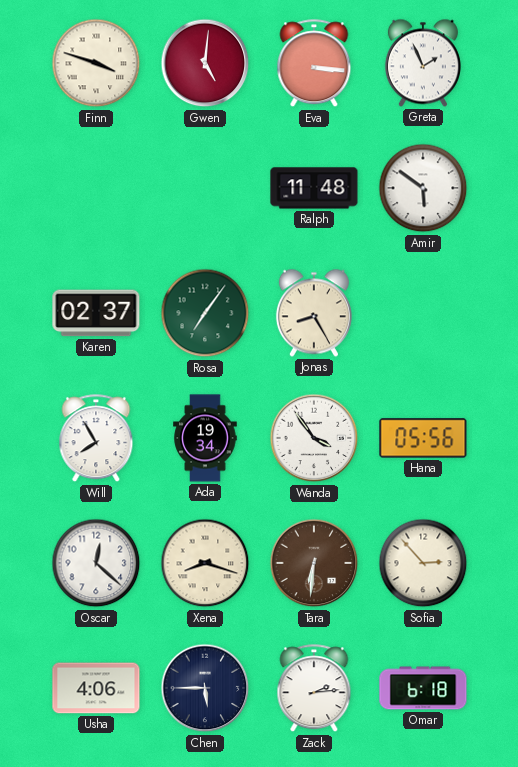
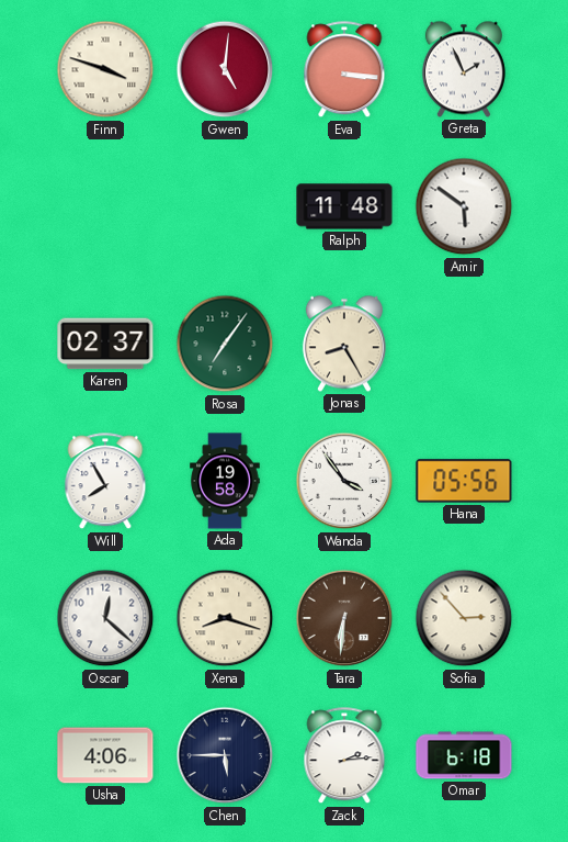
Ada: 19:34 -> 19:58
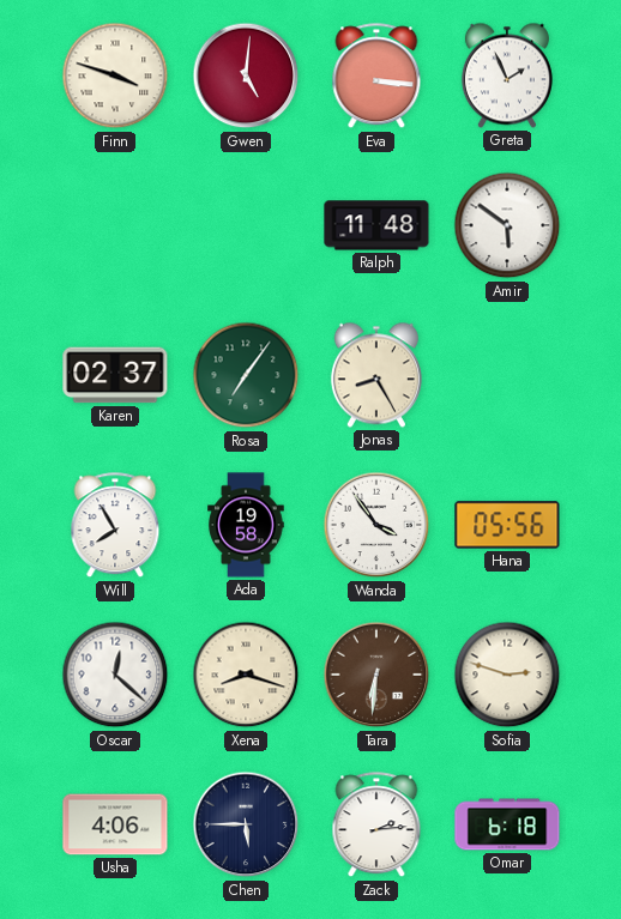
Sofia: 2:53 -> 2:48
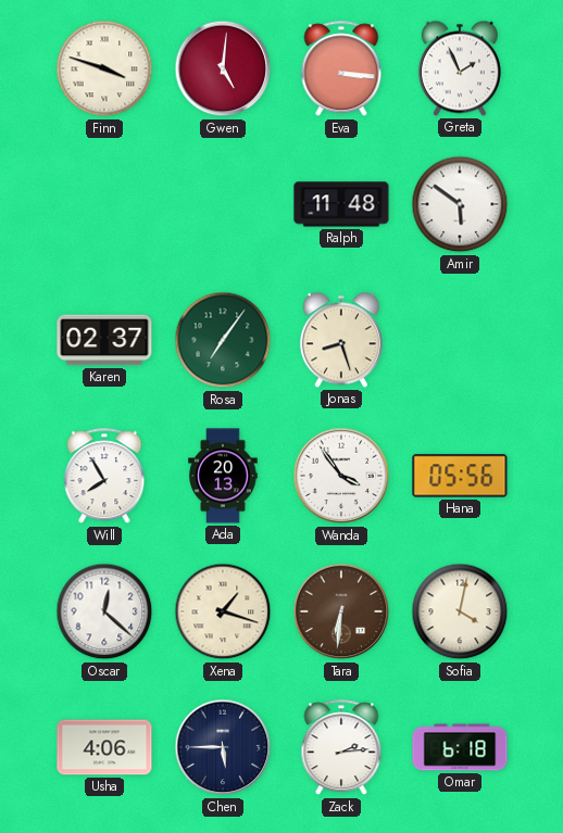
Jonas: 8:25 -> 8:27
Ada: 19:58 -> 20:13
Xena: 8:18 -> 1:18
Sofia: 2:48 -> 4:02
